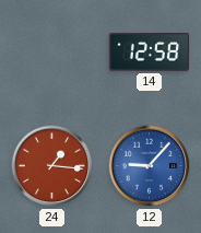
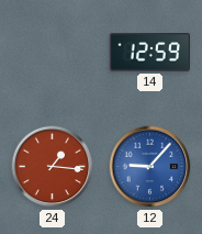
14: 12:58 -> 12:59
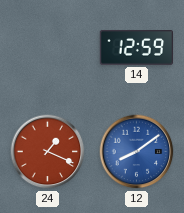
24: 1:16 -> 1:19
12: 9:07 -> 8:09
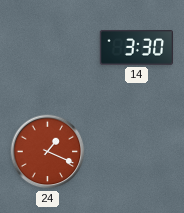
14: 12:59 -> 3:30
12: 8:09 -> none
